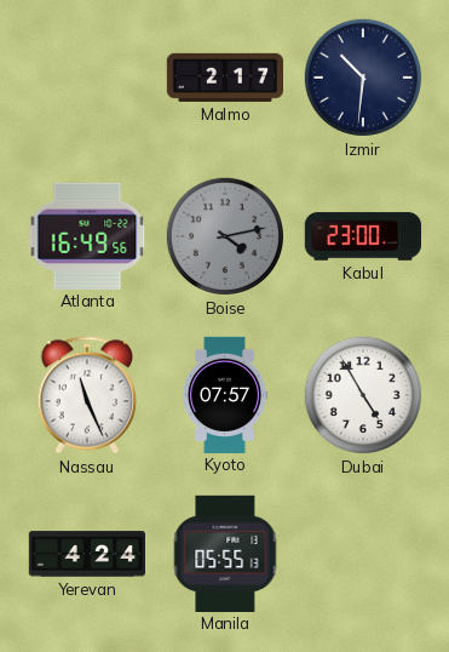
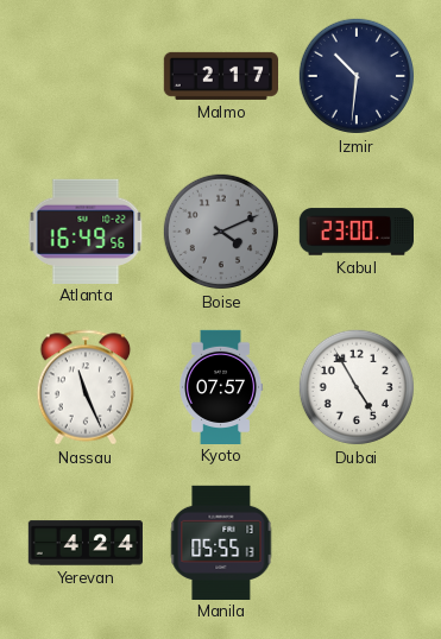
Boise: 4:13 -> 4:11
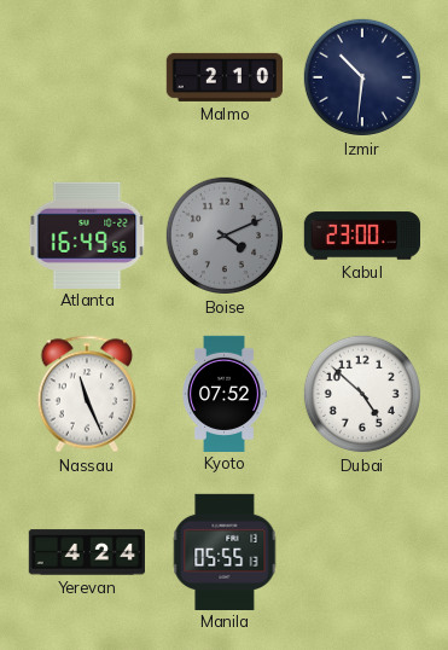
Malmo: 2:17 -> 2:10
Kyoto: 07:57 -> 07:52
Dubai: 4:55 -> 4:52
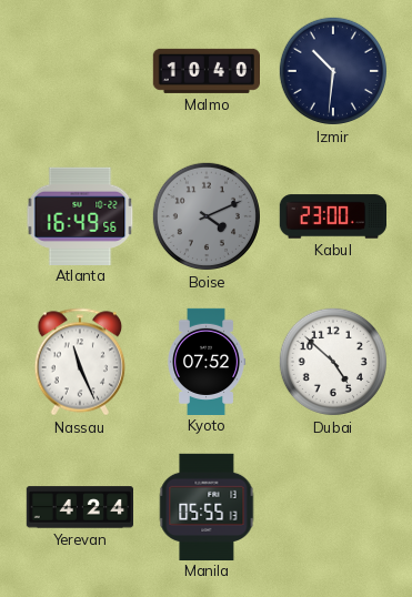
Malmo: 2:10 -> 10:40
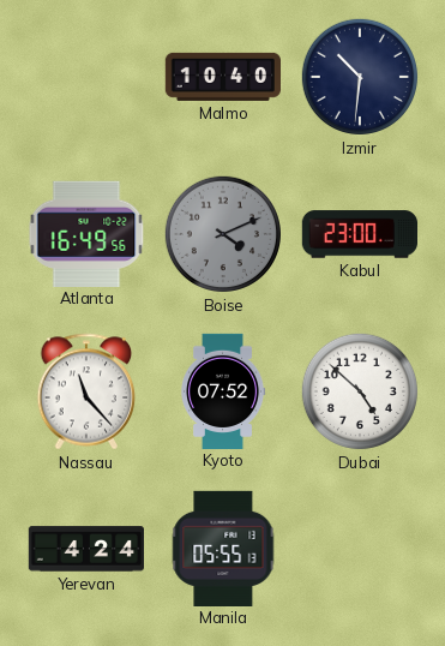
Nassau: 11:26 -> 11:23
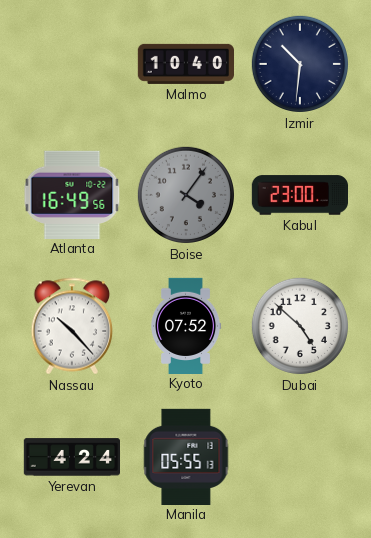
Boise: 4:11 -> 4:06
Nassau: 11:23 -> 10:23
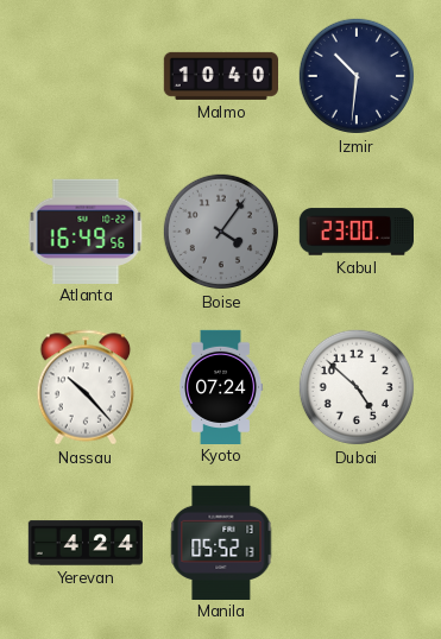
Kyoto: 07:52 -> 07:24
Manila: 05:55 -> 05:52
